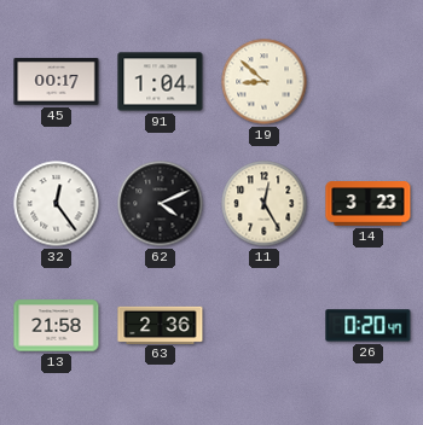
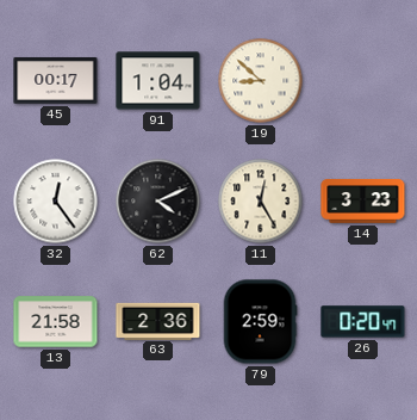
79: none -> 2:59
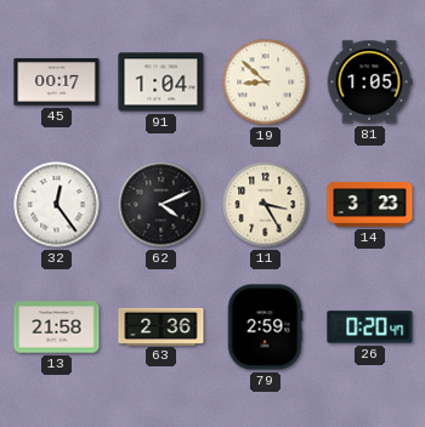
81: none -> 1:05
11: 12:25 -> 3:25
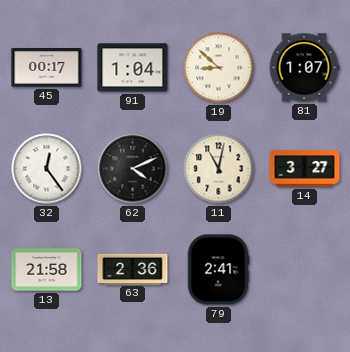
81: 1:05 -> 1:07
11: 3:25 -> 11:02
14: 3:23 -> 3:27
79: 2:59 -> 2:41
26: 0:20 -> none
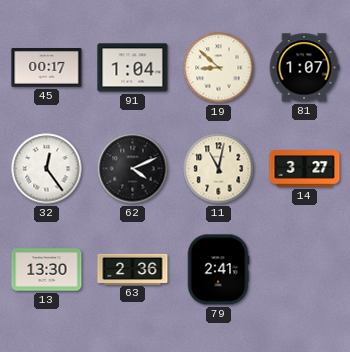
13: 21:58 -> 13:30
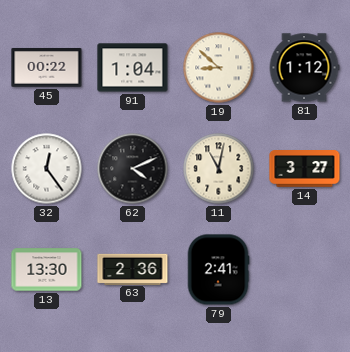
45: 00:17 -> 00:22
81: 1:07 -> 1:12
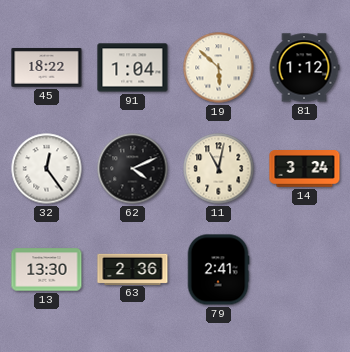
45: 00:22 -> 18:22
19: 8:52 -> 5:52
14: 3:27 -> 3:24
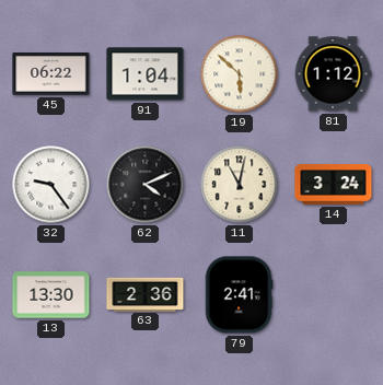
45: 18:22 -> 06:22
32: 12:24 -> 9:24
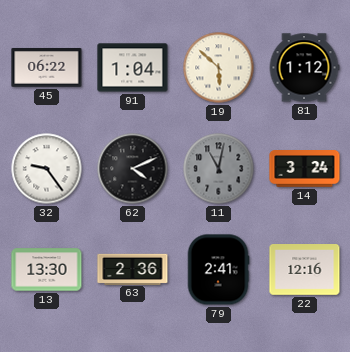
11 dial: cream -> grey
22: none -> 12:16
